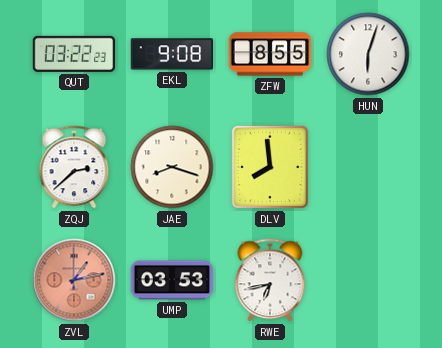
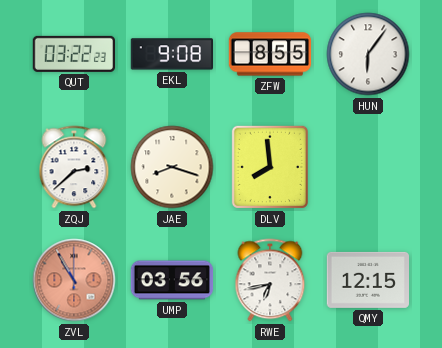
HUN: 6:03 -> 6:06
ZVL: 1:13 -> 10:55
UMP: 03:53 -> 03:56
QMY: none -> 12:15
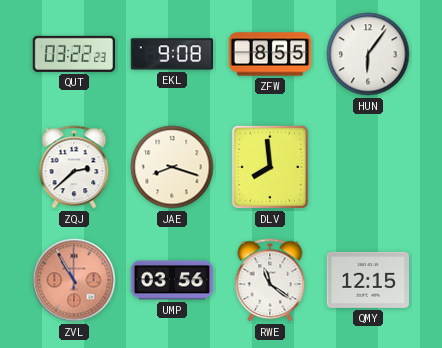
RWE: 6:43 -> 11:21
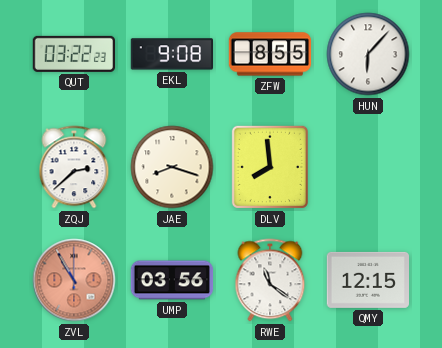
HUN: 6:06 -> 6:07
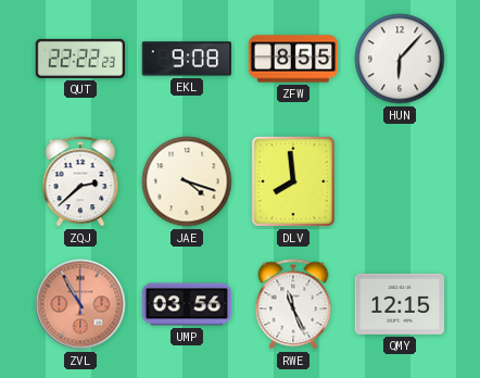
QUT: 03:22 -> 22:22
JAE: 8:18 -> 4:18
RWE: 11:21 -> 11:26
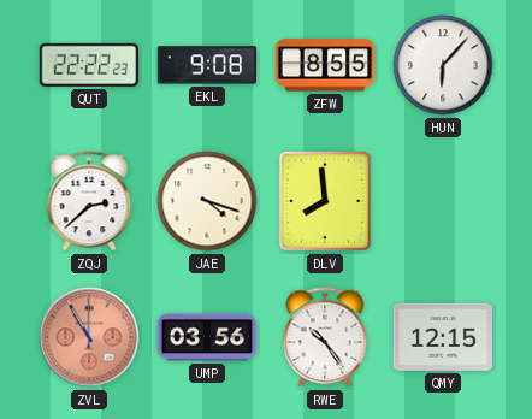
RWE: 11:26 -> 10:24
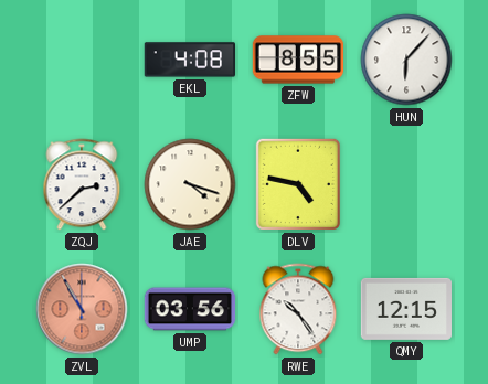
QUT: 22:22 -> none
EKL: 9:08 -> 4:08
DLV: 7:59 -> 4:47
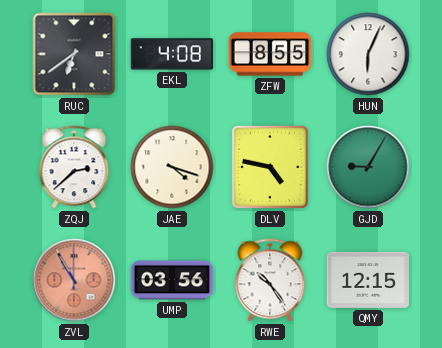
RUC: none -> 6:39
HUN: 6:07 -> 6:04
GJD: none -> 9:05
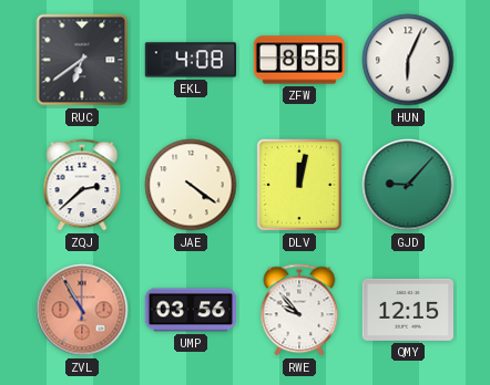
JAE: 4:18 -> 4:21
DLV: 4:47 -> 12:02
GJD: 9:05 -> 9:07
RWE: 10:24 -> 9:53
